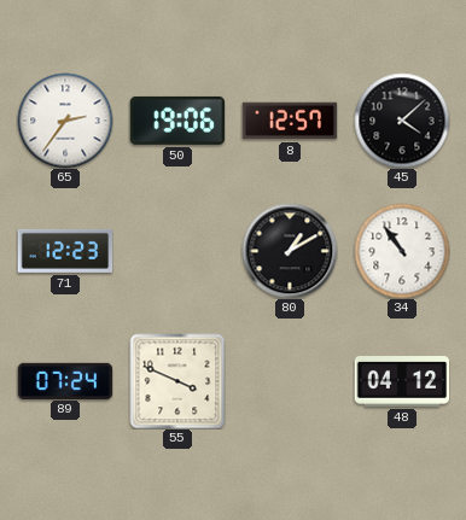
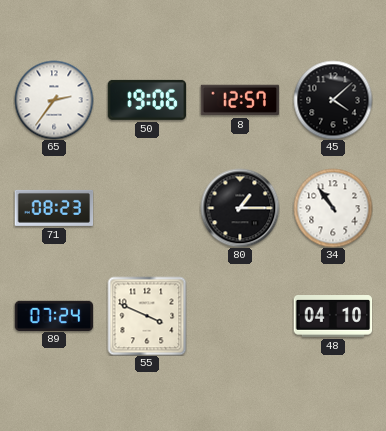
71: 12:23 -> 08:23
80: 1:10 -> 1:15
48: 04:12 -> 04:10
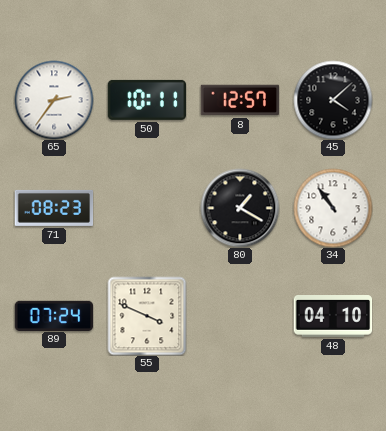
50: 19:06 -> 10:11
80: 1:15 -> 1:20
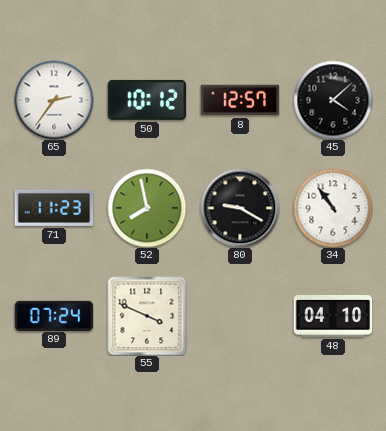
50: 10:11 -> 10:12
71: 08:23 -> 11:23
52: none -> 7:58
80: 1:20 -> 9:20
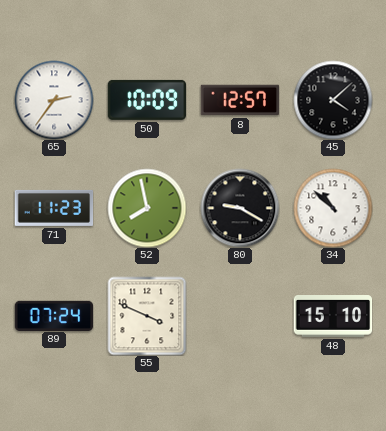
50: 10:12 -> 10:09
34: 10:54 -> 10:52
48: 04:10 -> 15:10
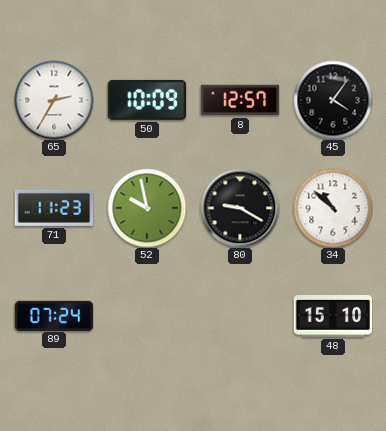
65: 2:36 -> 2:35
45: 4:08 -> 4:06
52: 7:58 -> 9:58
55: 3:49 -> none
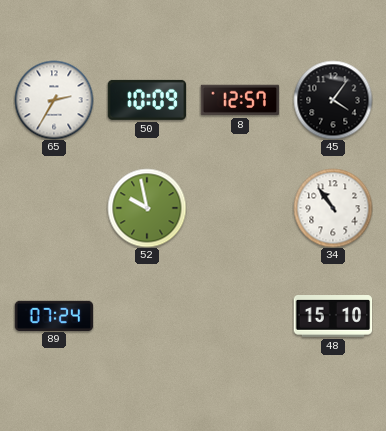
71: 11:23 -> none
80: 9:20 -> none
34: 10:52 -> 10:54
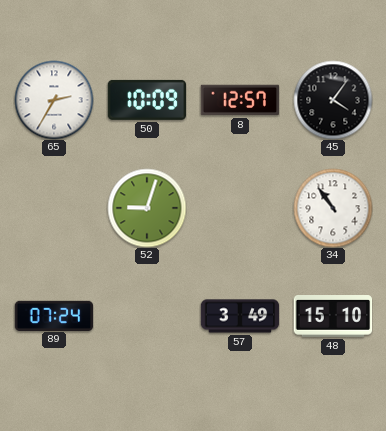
52: 9:58 -> 9:03
57: none -> 3:49
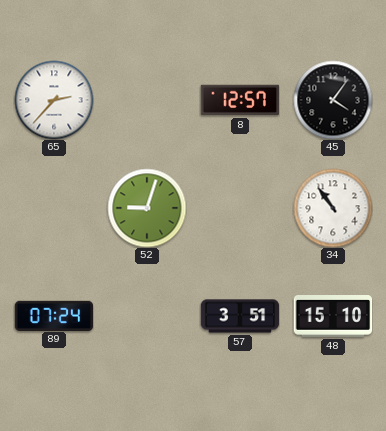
65: 2:35 -> 2:37
50: 10:09 -> none
57: 3:49 -> 3:51
